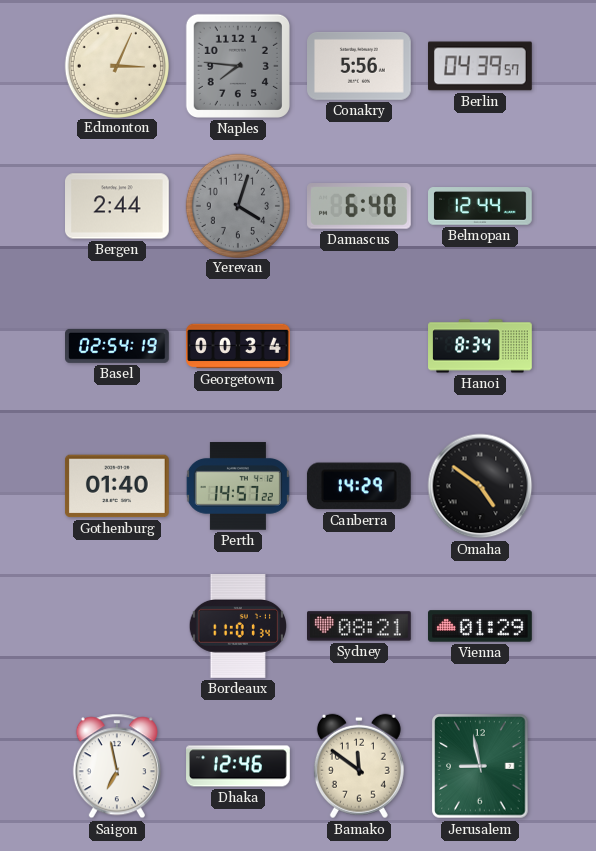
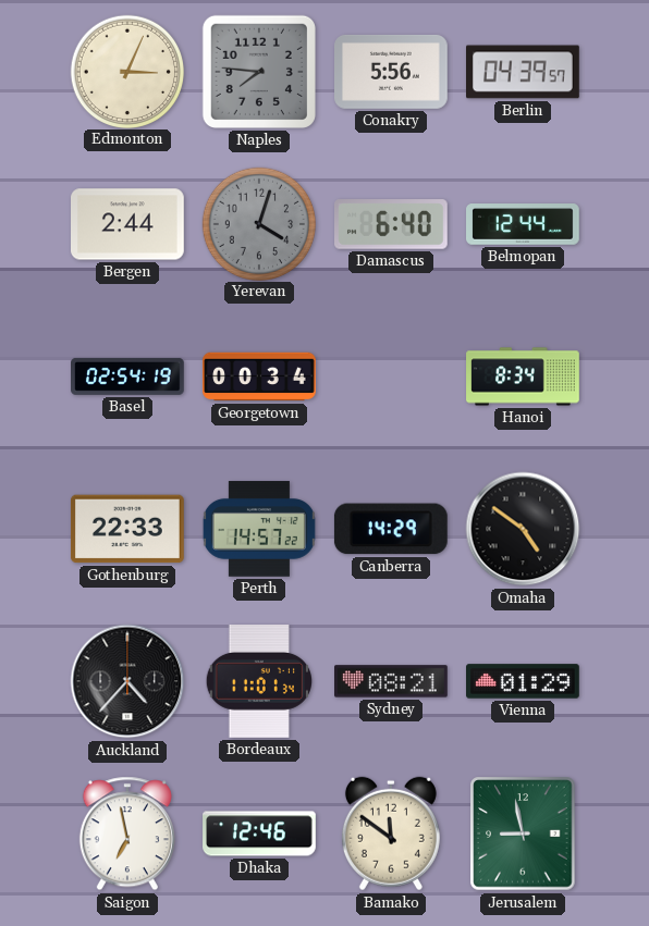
Gothenburg: 01:40 -> 22:33
Auckland: none -> 4:37
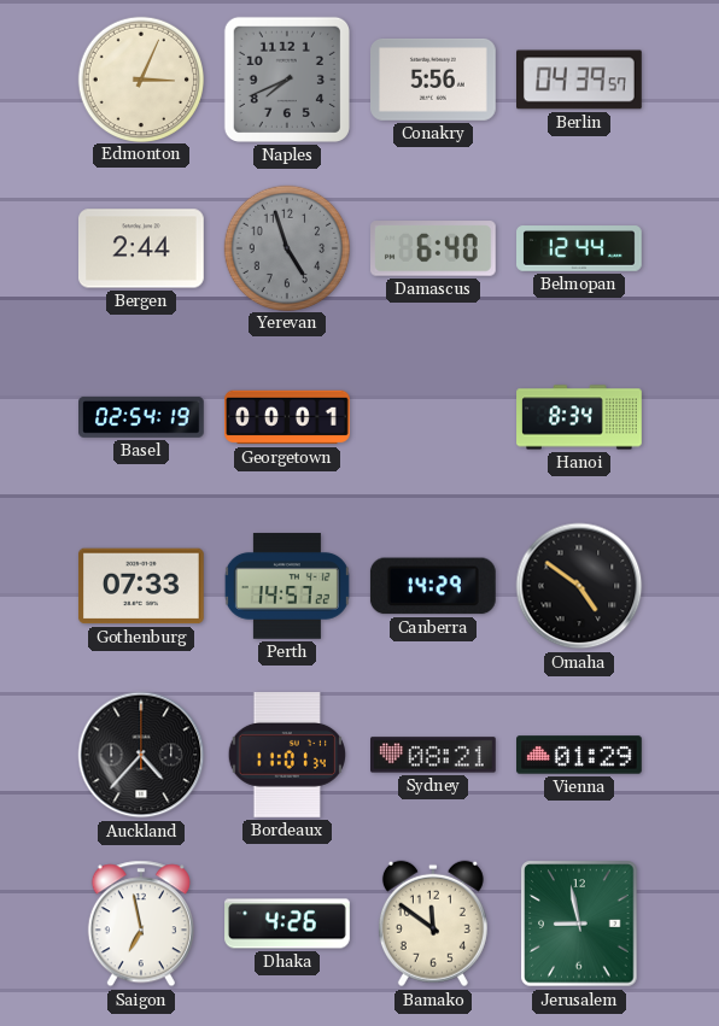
Naples: 7:46 -> 7:41
Yerevan: 4:03 -> 4:57
Georgetown: 00:34 -> 00:01
Gothenburg: 22:33 -> 07:33
Dhaka: 12:46 -> 4:26
